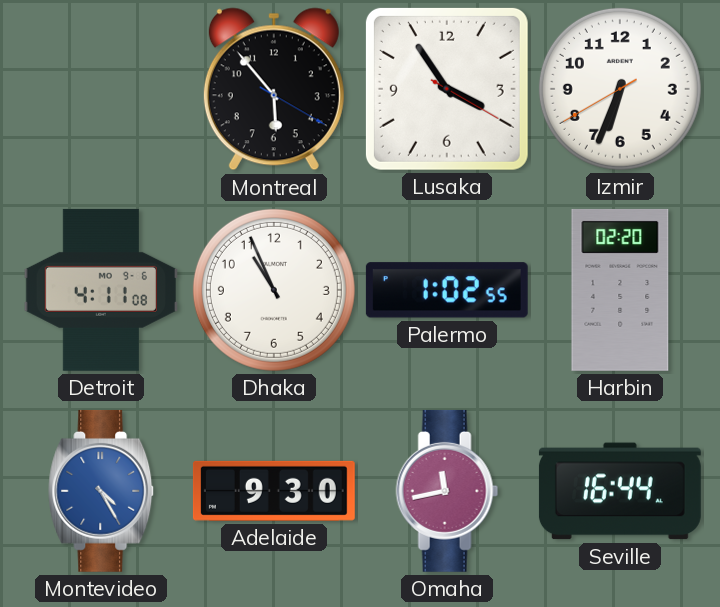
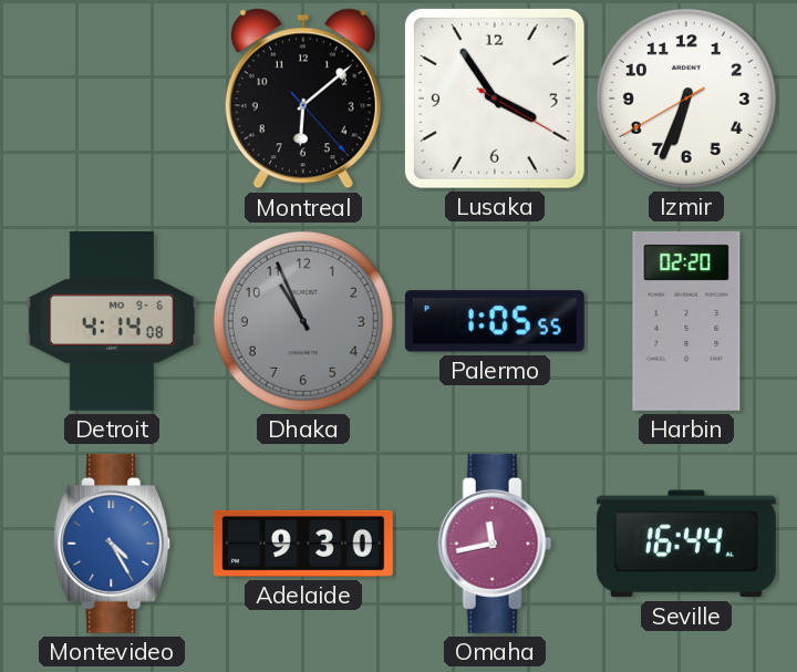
Montreal: 5:53 -> 6:08
Detroit: 4:11 -> 4:14
Dhaka dial: white -> grey
Palermo: 1:02 -> 1:05
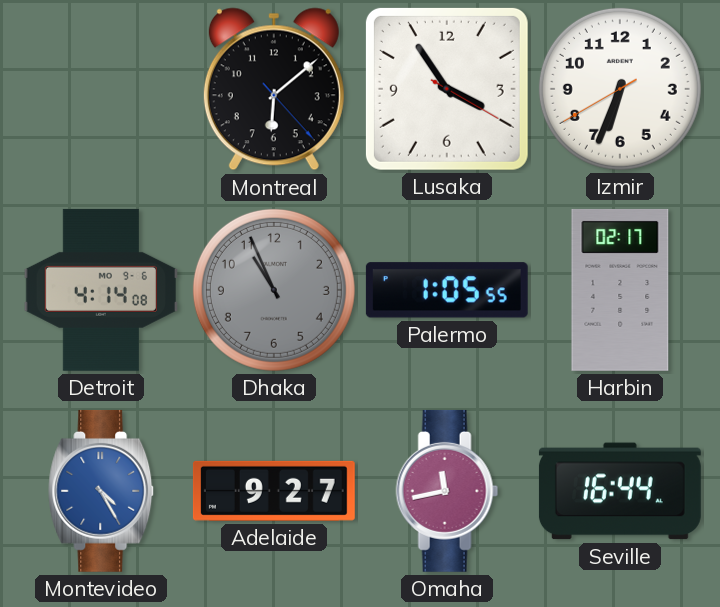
Harbin: 02:20 -> 02:17
Adelaide: 9:30 -> 9:27
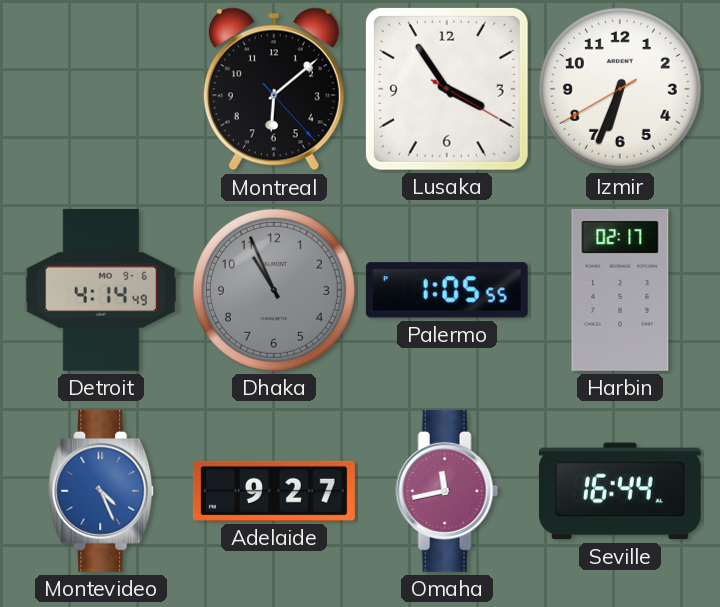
Detroit: 4:14:08 -> 4:14:49
Montevideo: 4:25 -> 4:26
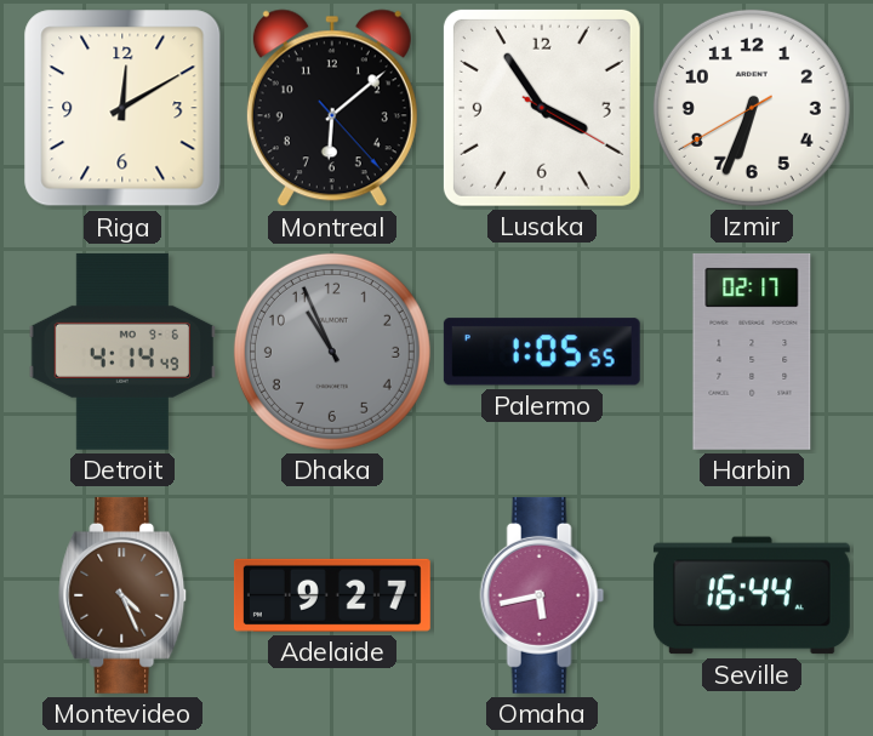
Riga: none -> 12:10
Montevideo dial: blue -> brown
Omaha: 11:43 -> 5:43
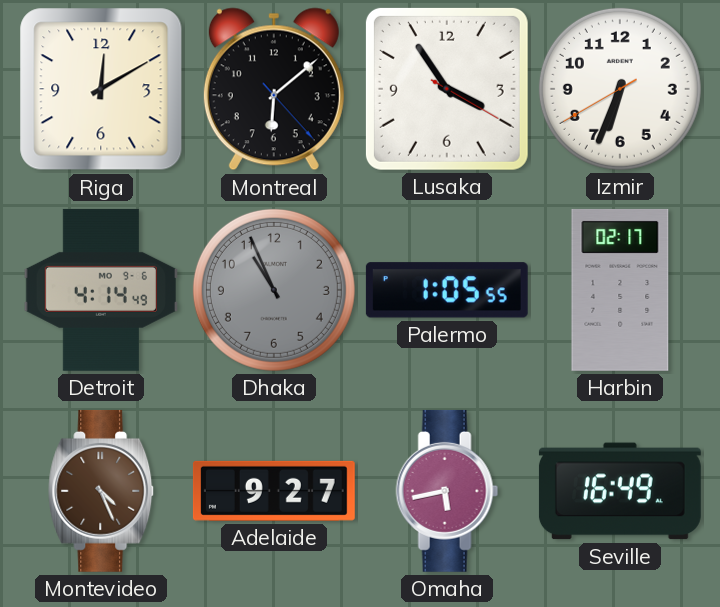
Seville: 16:44 -> 16:49
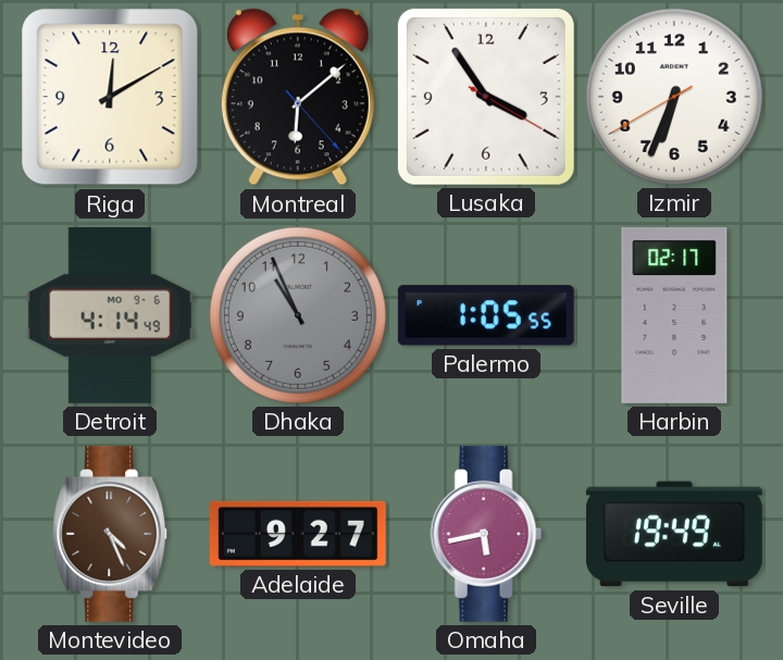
Seville: 16:49 -> 19:49
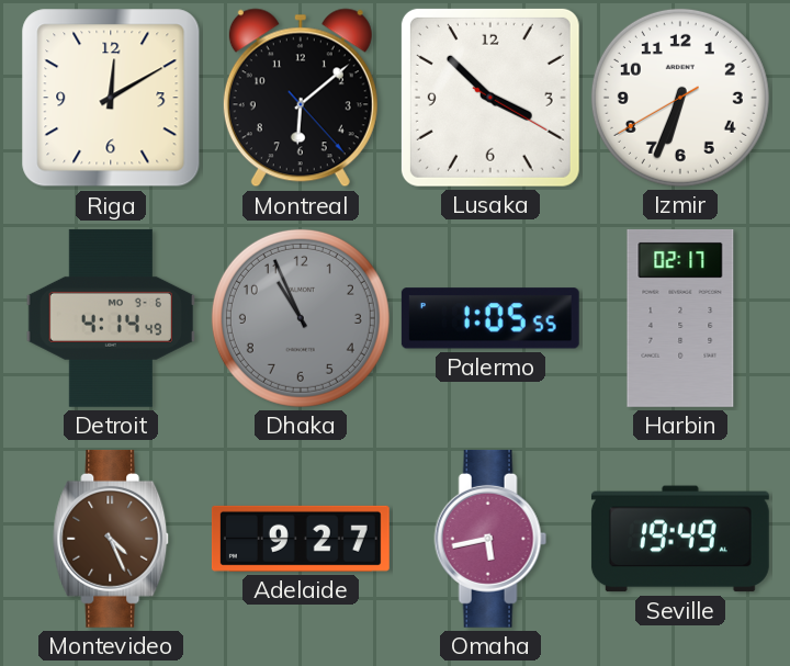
Lusaka: 3:54 -> 3:52
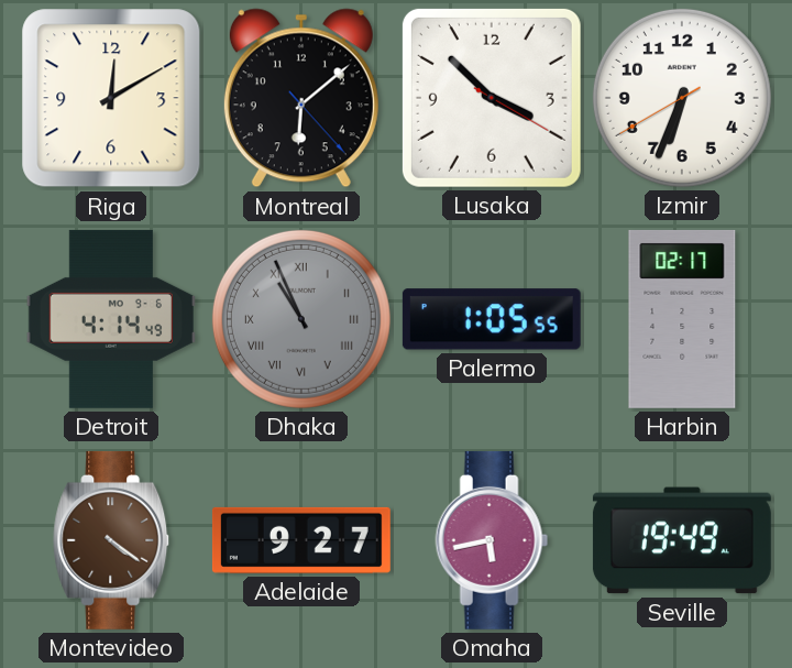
Dhaka numerals: Arabic -> Roman
Montevideo: 4:26 -> 4:21
